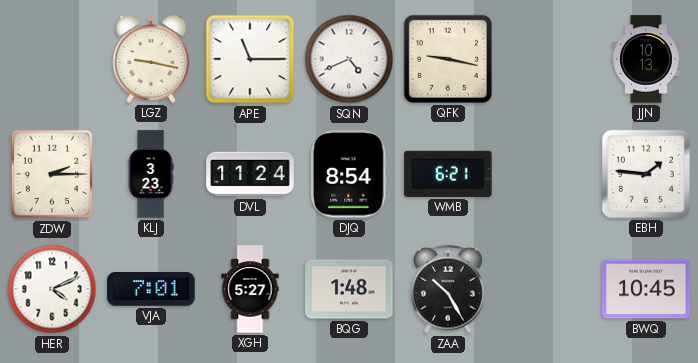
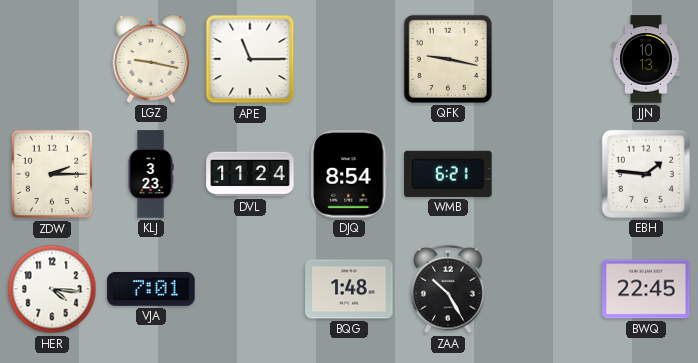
SQN: 4:41 -> none
HER: 4:11 -> 4:16
XGH: 5:27 -> none
BWQ: 10:45 -> 22:45
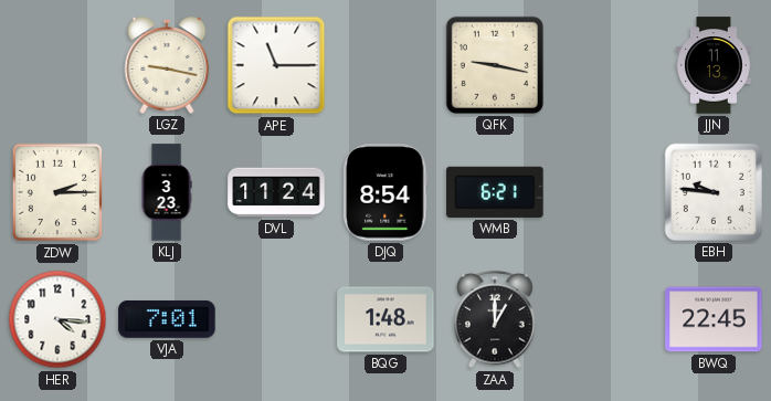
JJN: 10:13 -> 11:13
EBH: 1:46 -> 9:46
ZAA: 10:25 -> 1:00
